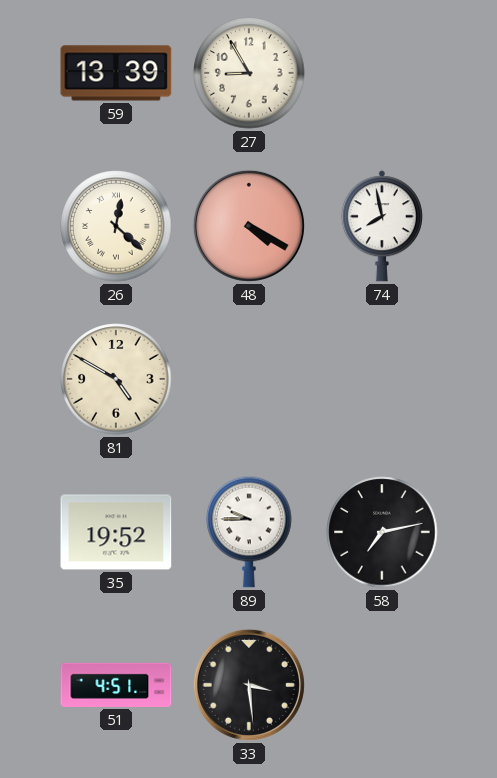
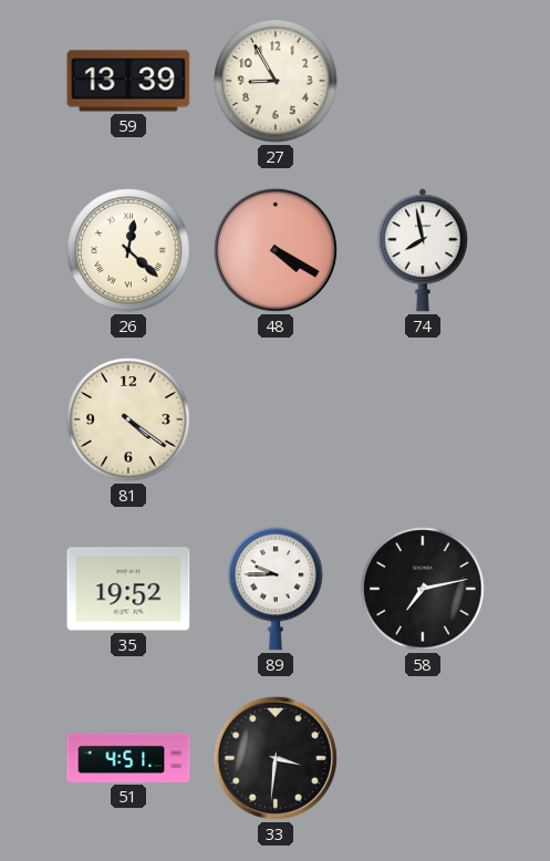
81: 4:50 -> 4:21
33: 3:29 -> 3:31
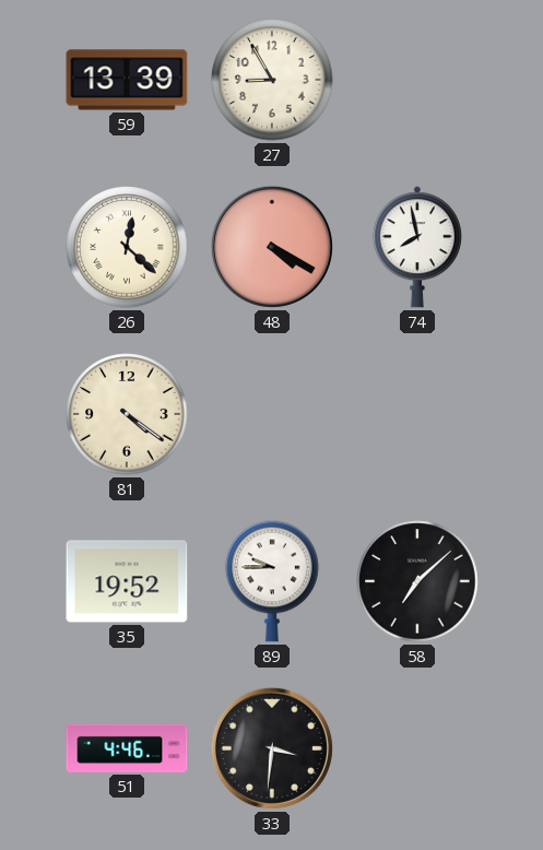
58: 7:13 -> 7:08
51: 4:51 -> 4:46
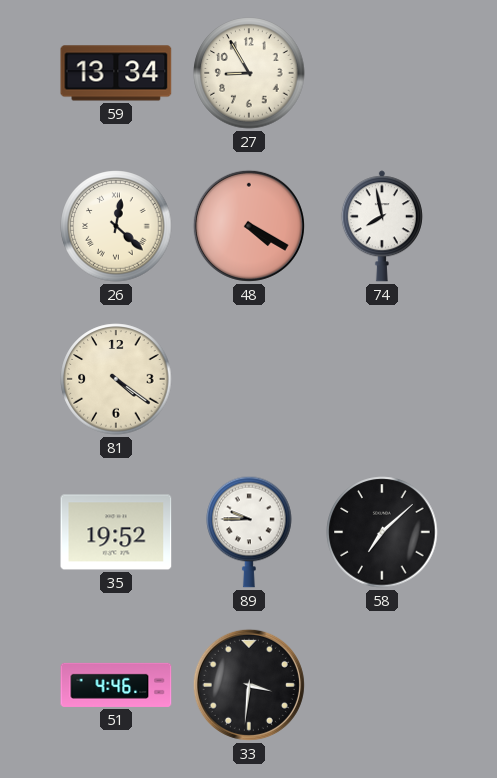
59: 13:39 -> 13:34
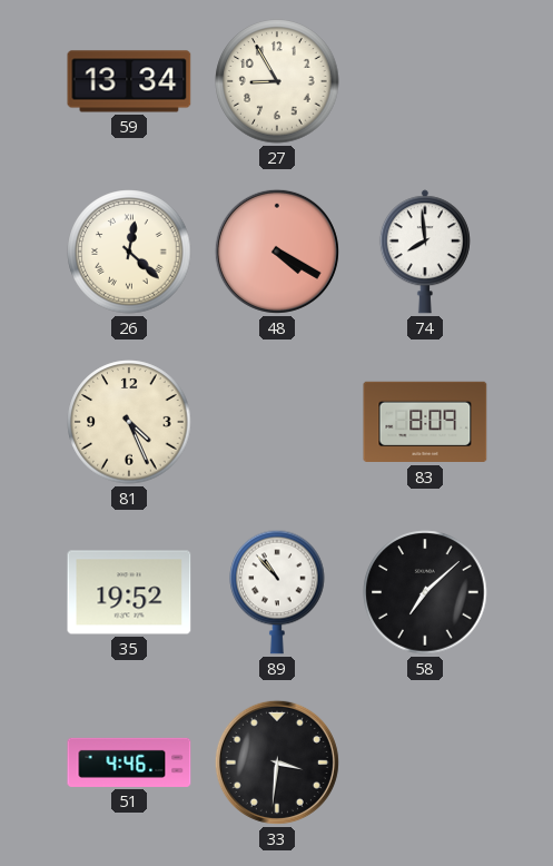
74: 7:58 -> 7:59
81: 4:21 -> 4:26
83: none -> 8:09
89: 9:45 -> 10:53
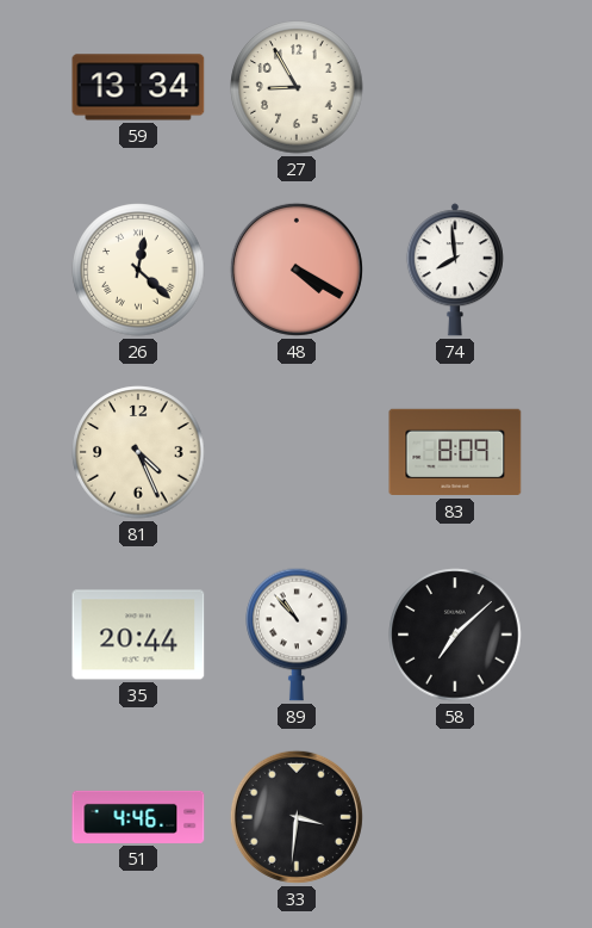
35: 19:52 -> 20:44
